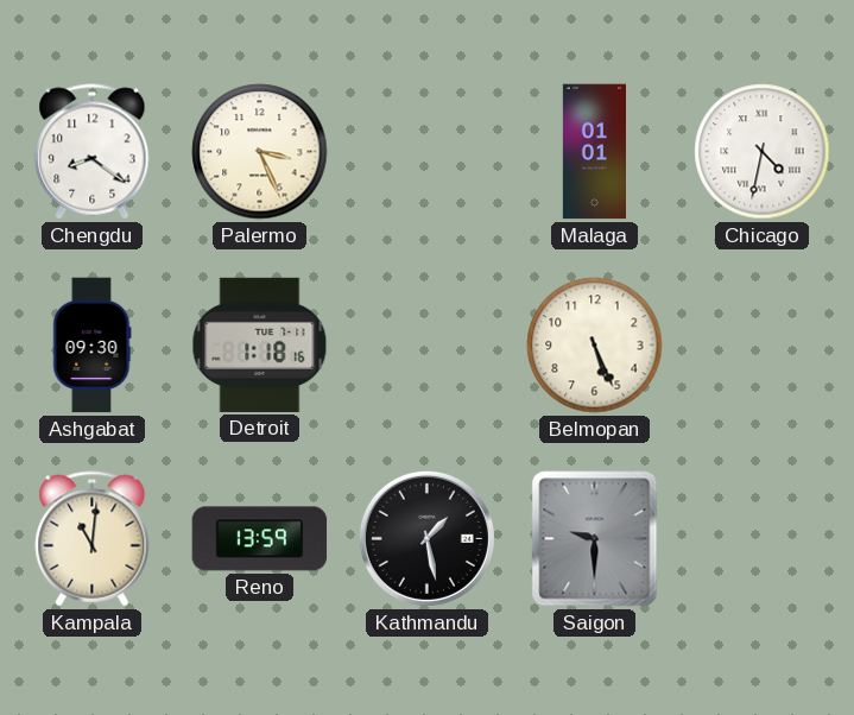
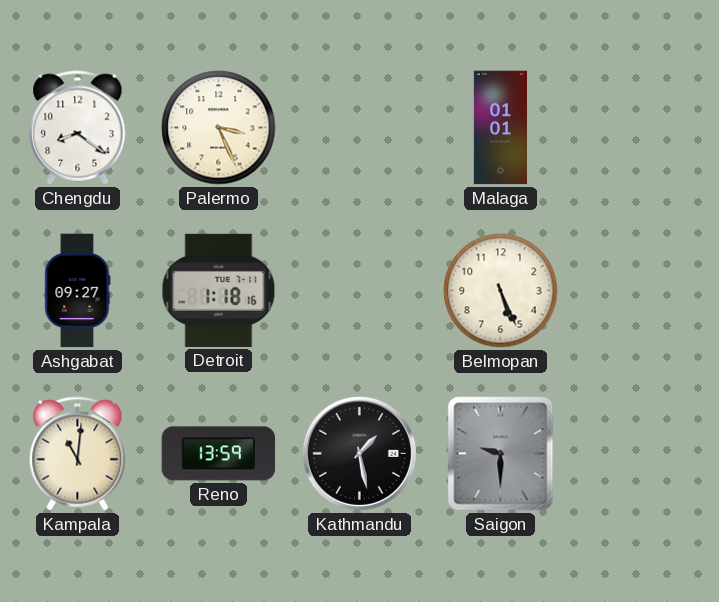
Chicago: 4:32 -> none
Ashgabat: 09:30 -> 09:27
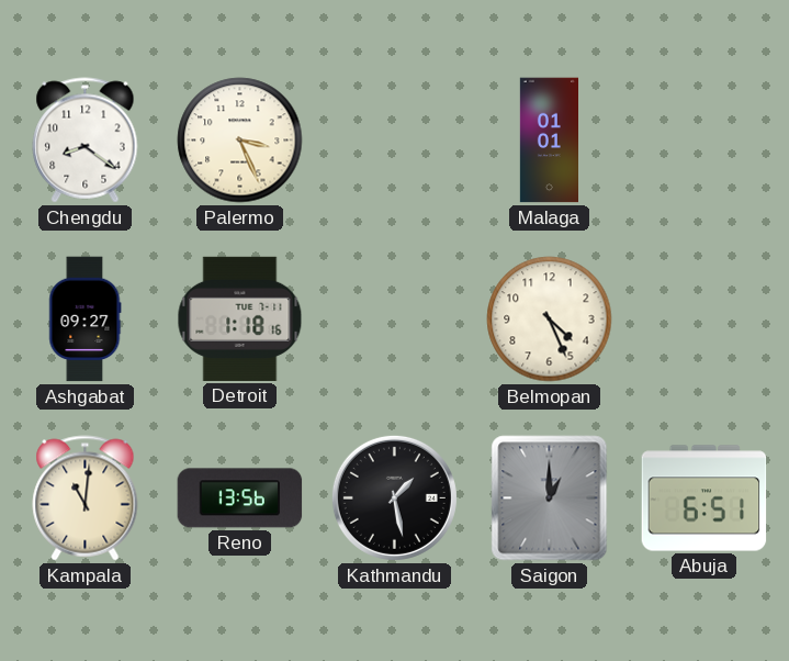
Belmopan: 5:26 -> 4:26
Reno: 13:59 -> 13:56
Saigon: 9:30 -> 1:00
Abuja: none -> 6:51
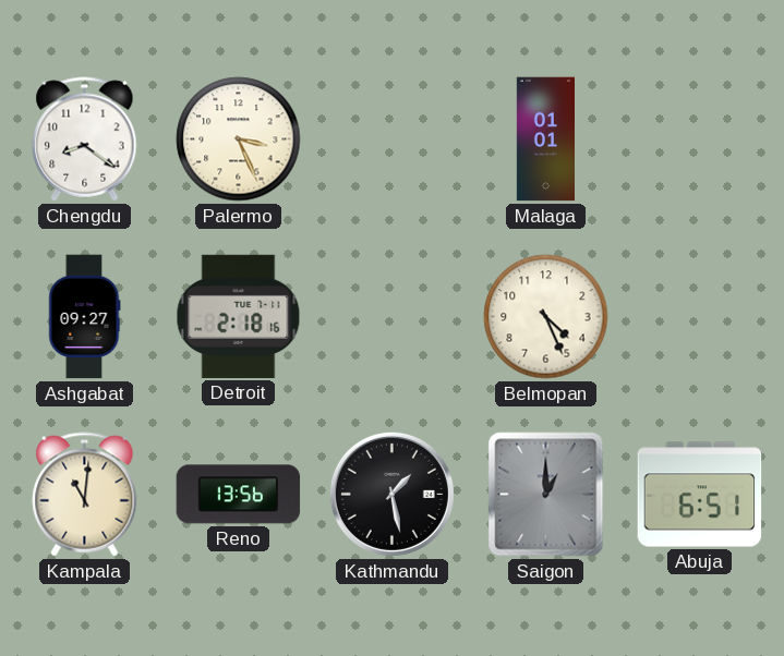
Detroit: 1:18 -> 2:18
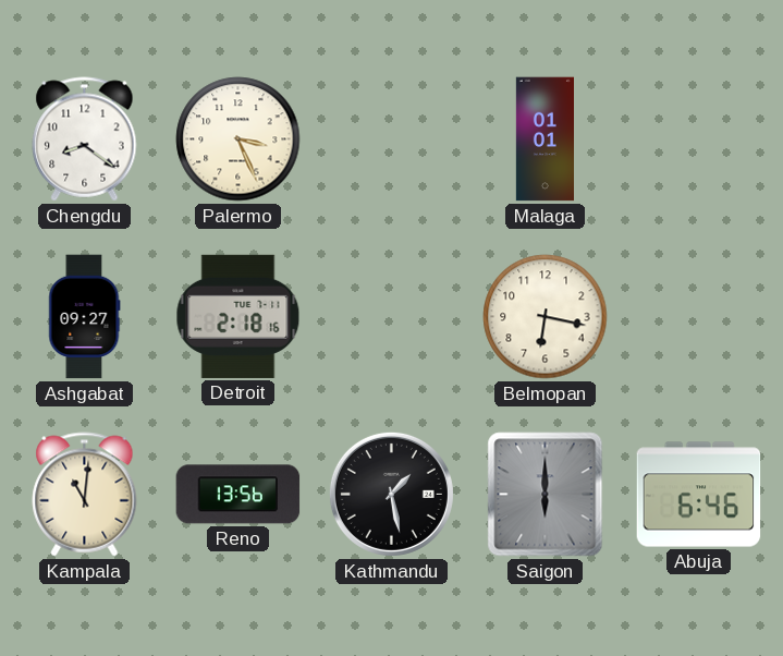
Belmopan: 4:26 -> 6:17
Saigon: 1:00 -> 6:00
Abuja: 6:51 -> 6:46
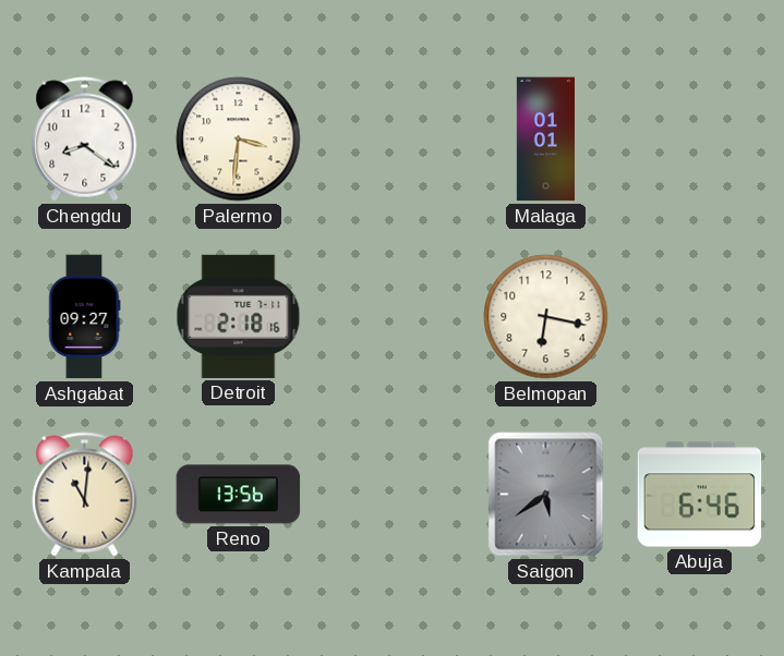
Palermo: 3:26 -> 3:31
Kathmandu: 1:28 -> none
Saigon: 6:00 -> 5:39
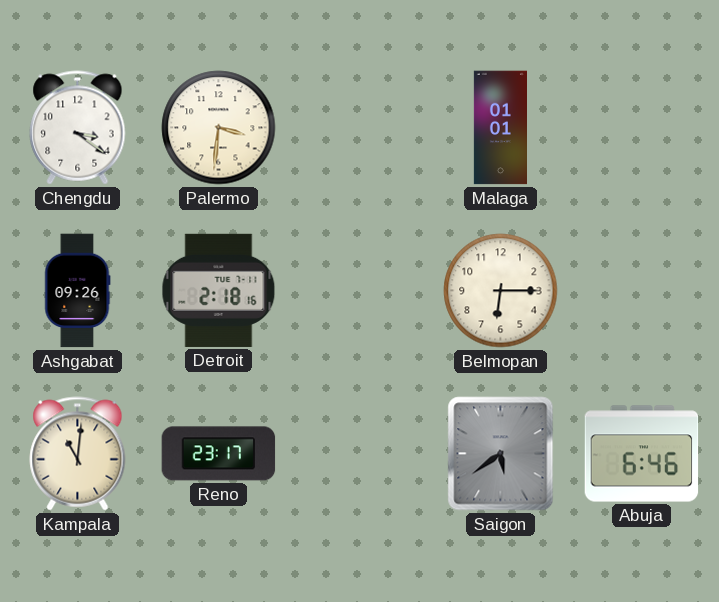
Chengdu: 8:21 -> 3:21
Ashgabat: 09:27 -> 09:26
Belmopan: 6:17 -> 6:15
Reno: 13:56 -> 23:17
